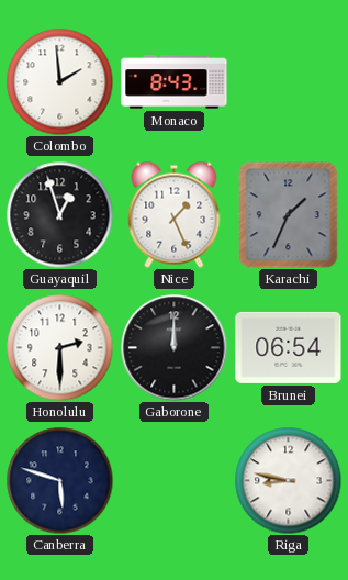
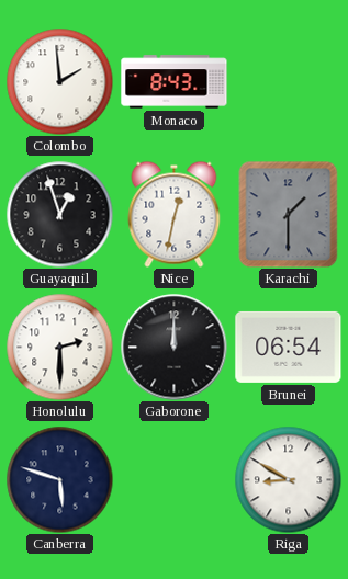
Nice: 1:26 -> 12:32
Karachi: 1:34 -> 1:30
Riga: 8:47 -> 8:50
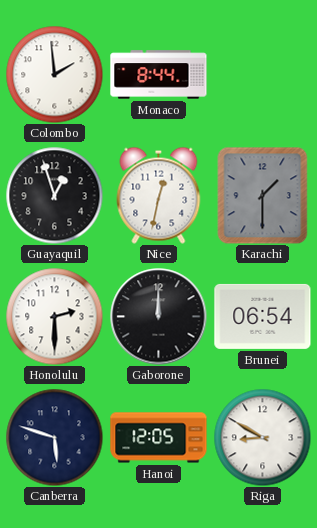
Monaco: 8:43 -> 8:44
Hanoi: none -> 12:05
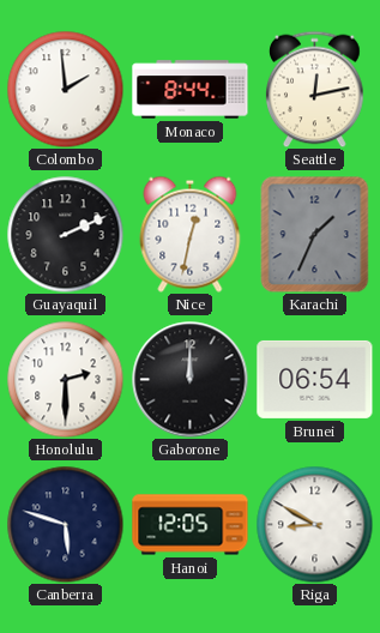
Seattle: none -> 12:13
Guayaquil: 12:57 -> 2:11
Karachi: 1:30 -> 1:34
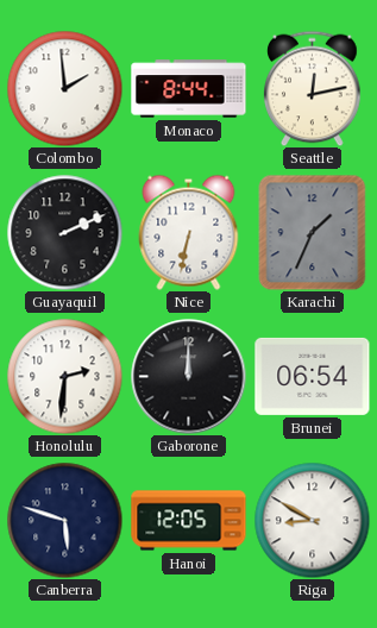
Nice: 12:32 -> 6:32
Honolulu: 2:30 -> 2:31
